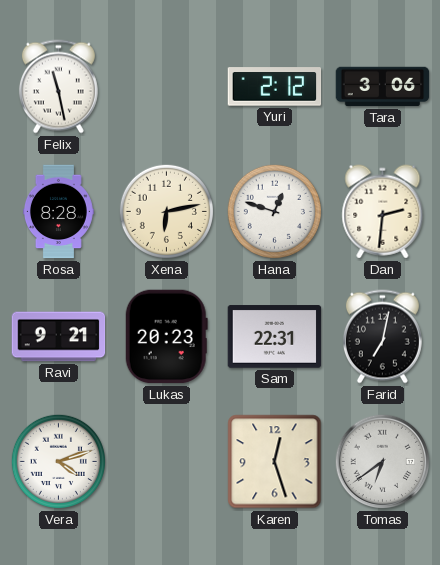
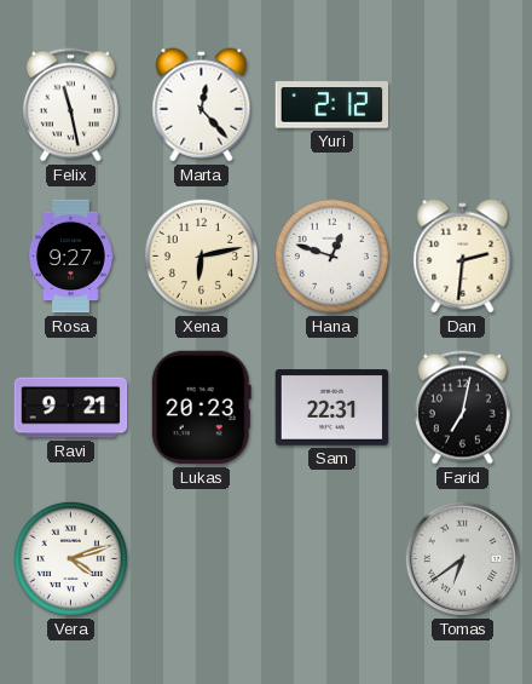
Marta: none -> 12:23
Tara: 3:06 -> none
Rosa: 8:28 -> 9:27
Karen: 12:27 -> none
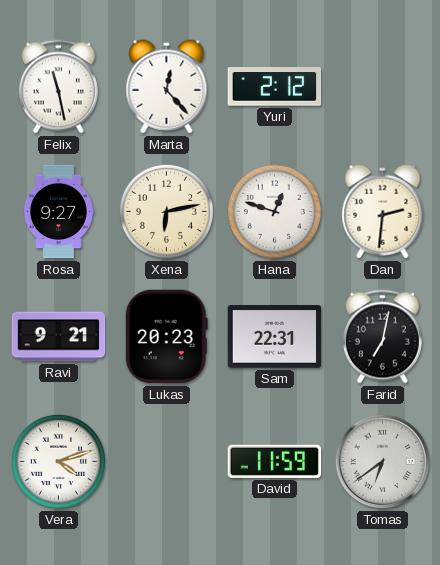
David: none -> 11:59
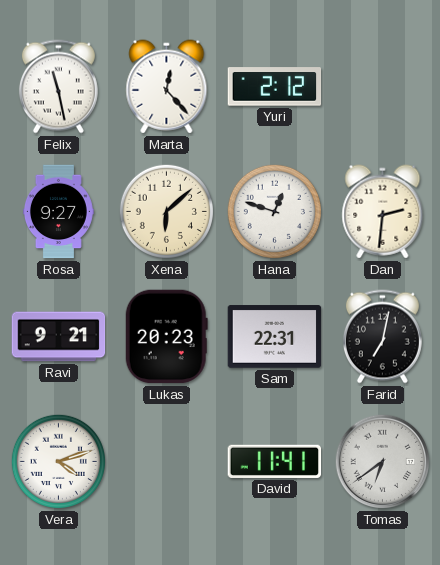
Xena: 6:13 -> 6:08
David: 11:59 -> 11:41
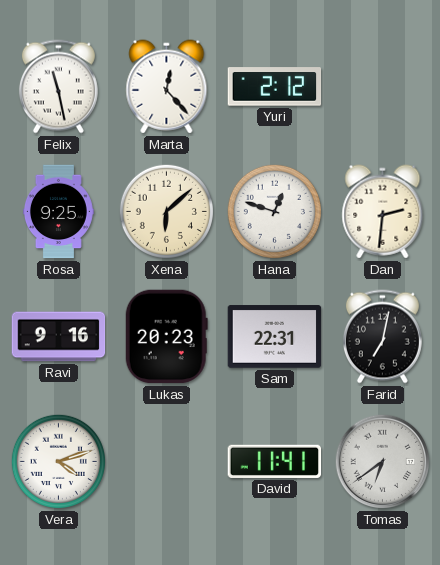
Rosa: 9:27 -> 9:25
Ravi: 9:21 -> 9:16
